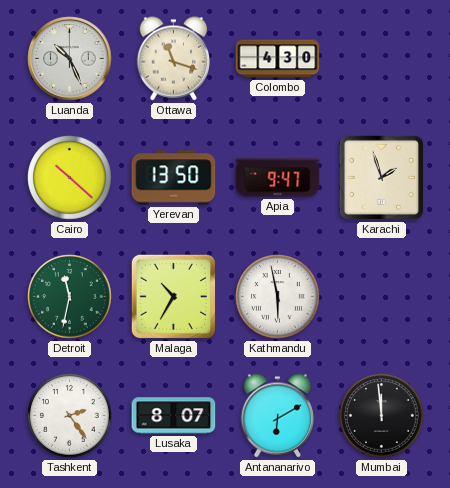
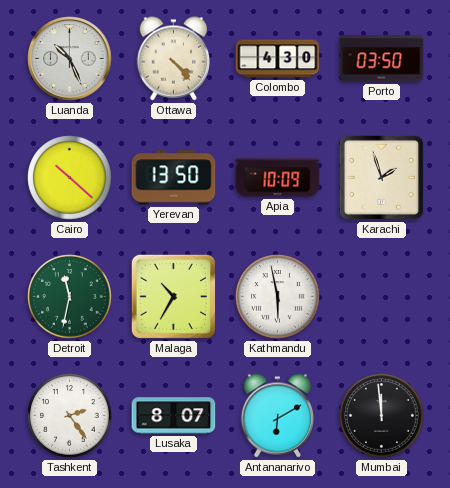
Ottawa: 11:18 -> 4:23
Porto: none -> 03:50
Apia: 9:47 -> 10:09
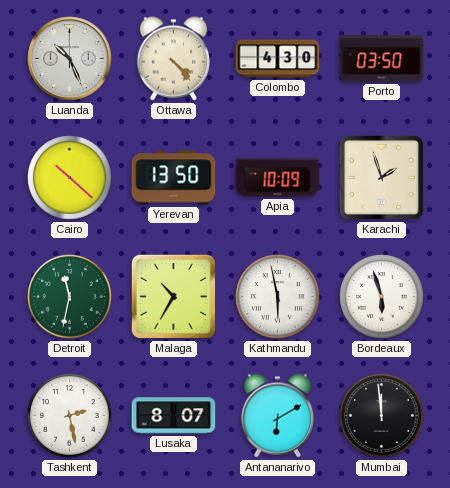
Bordeaux: none -> 5:57
Tashkent: 2:24 -> 2:28
